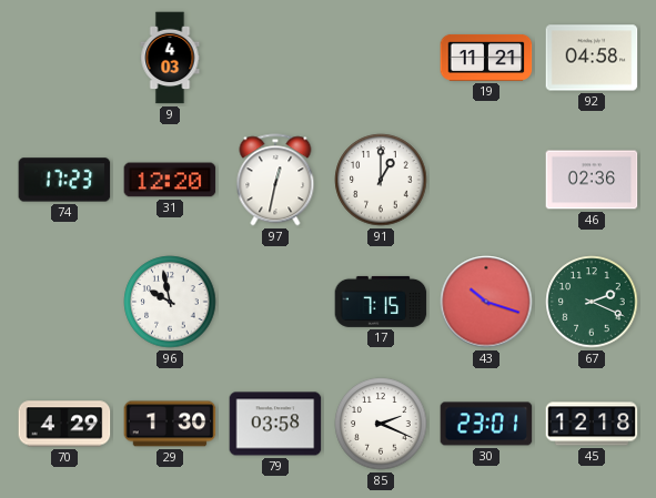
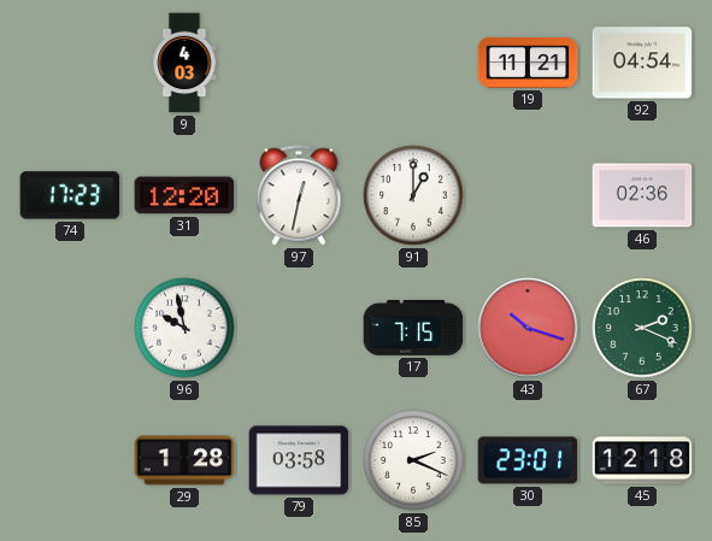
92: 04:58 -> 04:54
70: 4:29 -> none
29: 1:30 -> 1:28
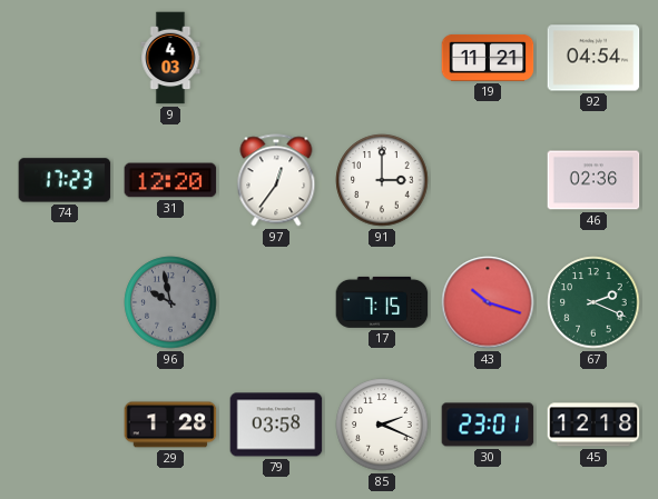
97: 12:32 -> 12:36
91: 1:00 -> 3:00
96 dial: white -> grey
